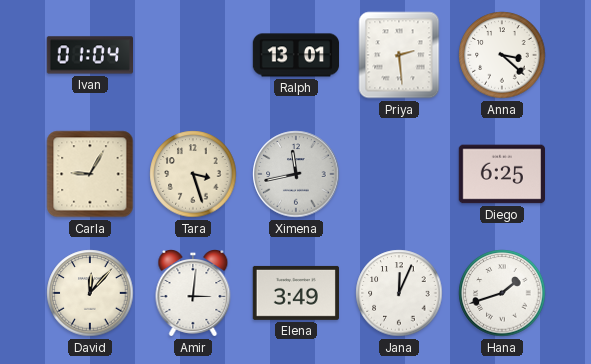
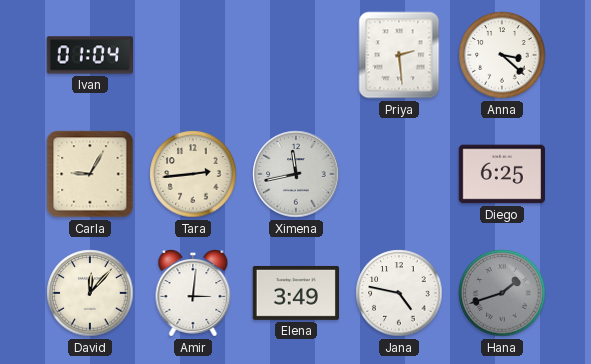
Ralph: 13:01 -> none
Tara: 3:27 -> 2:44
Jana: 12:04 -> 4:47
Hana dial: white -> grey
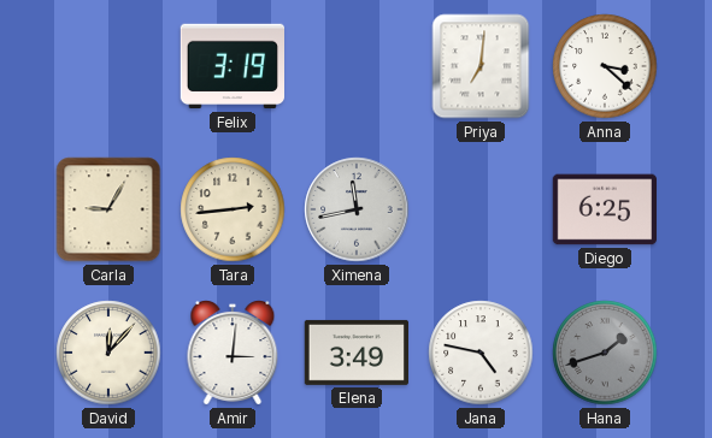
Ivan: 01:04 -> none
Felix: none -> 3:19
Priya: 2:29 -> 7:01
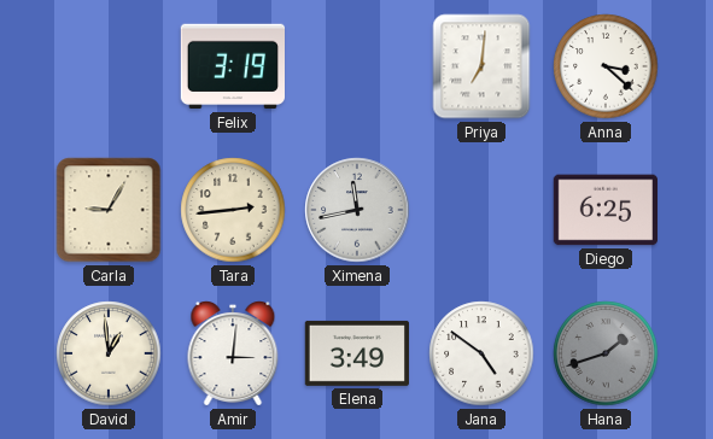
David: 12:07 -> 12:59
Jana: 4:47 -> 4:51
